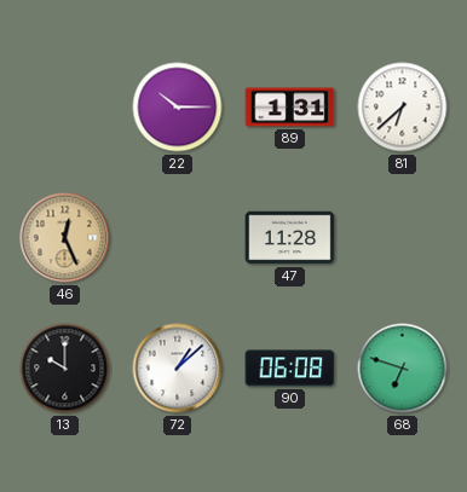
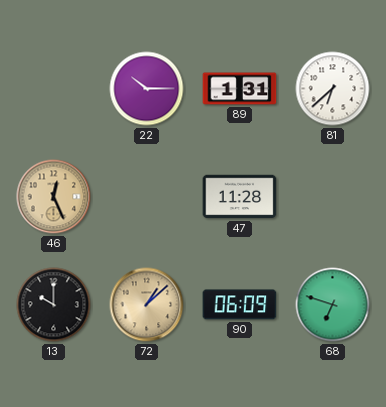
72 dial: white -> champagne
90: 06:08 -> 06:09
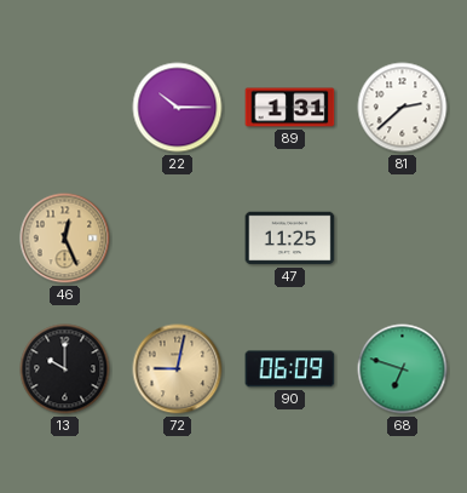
81: 6:38 -> 2:38
47: 11:28 -> 11:25
72: 1:08 -> 9:02
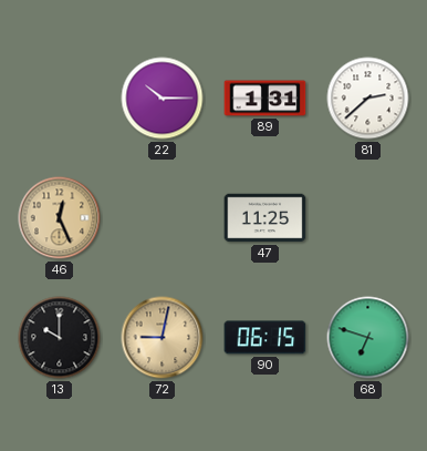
90: 06:09 -> 06:15
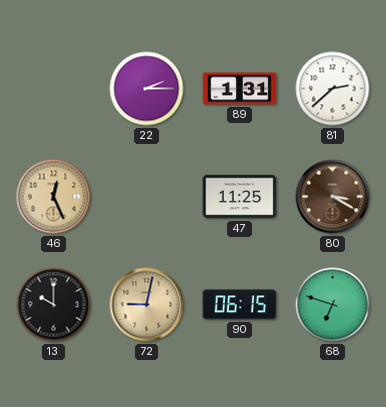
22: 10:15 -> 2:15
80: none -> 3:20
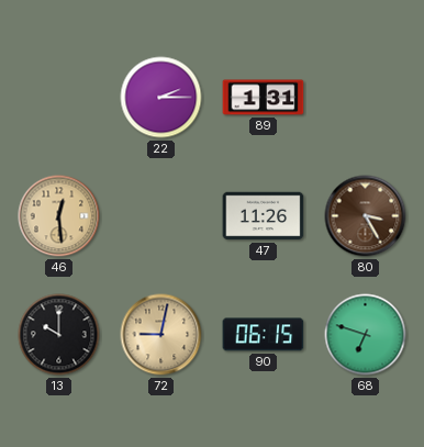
81: 2:38 -> none
46: 12:26 -> 12:29
47: 11:25 -> 11:26
80: 3:20 -> 3:25
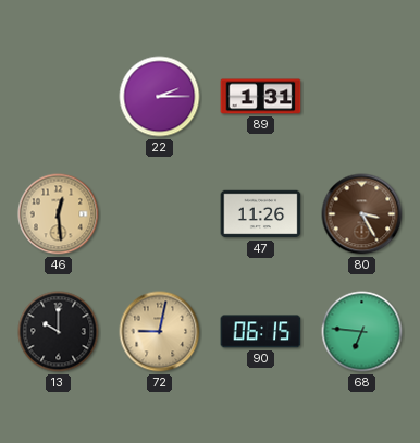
68: 6:48 -> 6:46
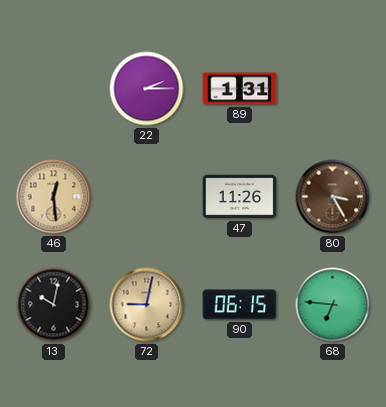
13: 10:00 -> 10:02
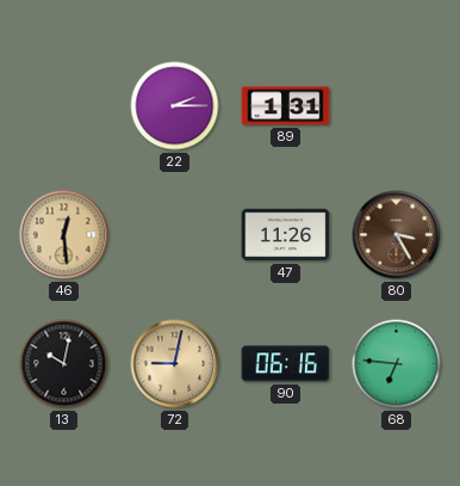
90: 06:15 -> 06:16
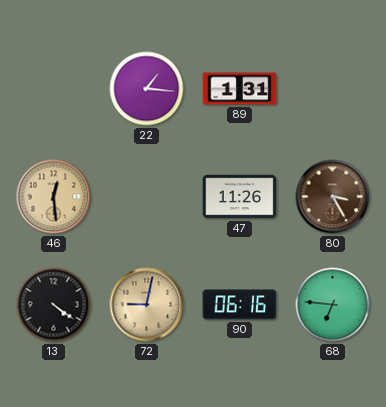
22: 2:15 -> 1:16
13: 10:02 -> 4:21
